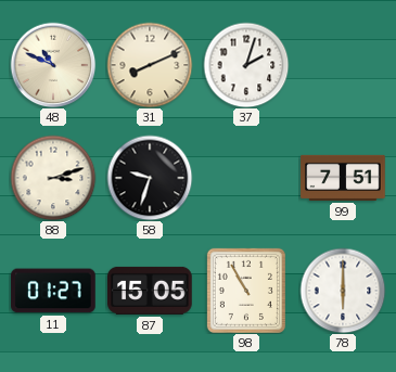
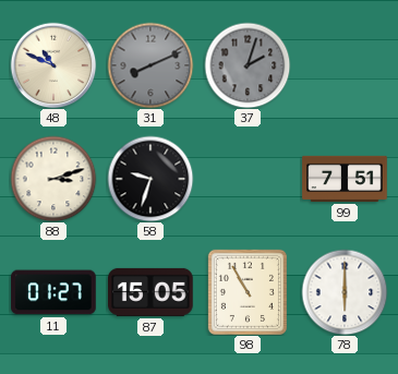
31 dial: cream -> grey
37 dial: white -> grey
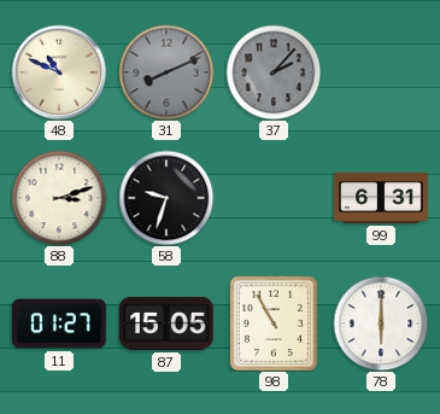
37: 2:03 -> 2:07
99: 7:51 -> 6:31
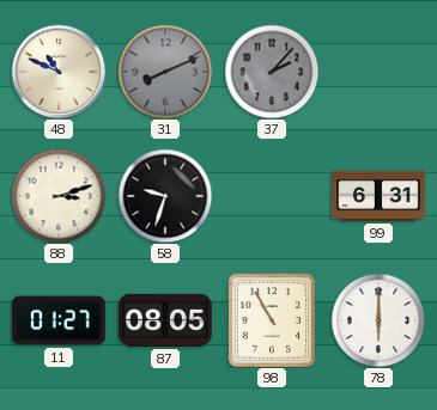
87: 15:05 -> 08:05
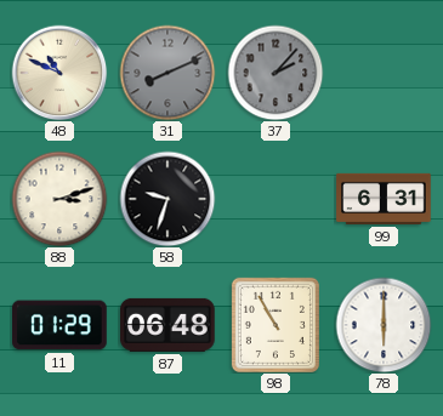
11: 01:27 -> 01:29
87: 08:05 -> 06:48
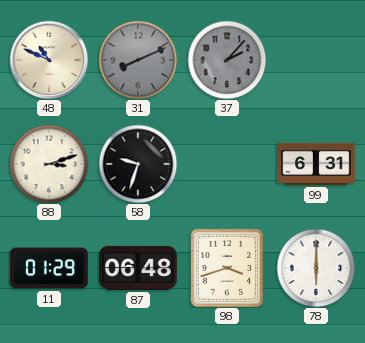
98: 10:55 -> 3:42
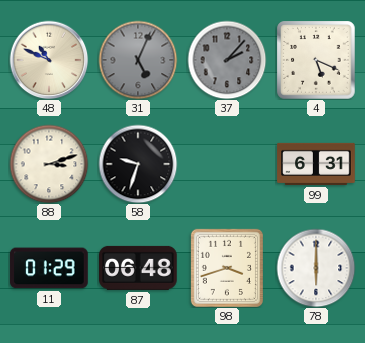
31: 8:11 -> 5:04
4: none -> 5:19
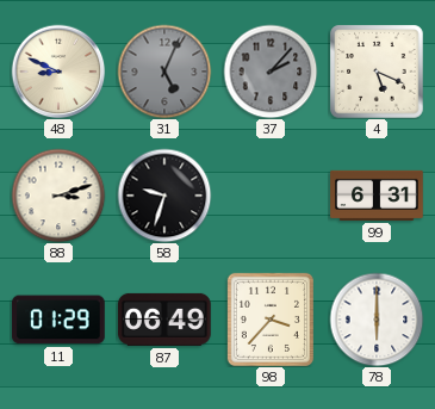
48: 10:49 -> 8:49
87: 06:48 -> 06:49
98: 3:42 -> 3:37
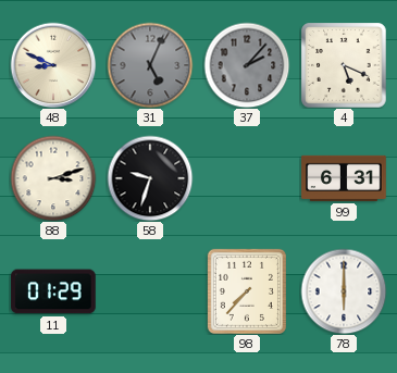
87: 06:49 -> none
98: 3:37 -> 7:37
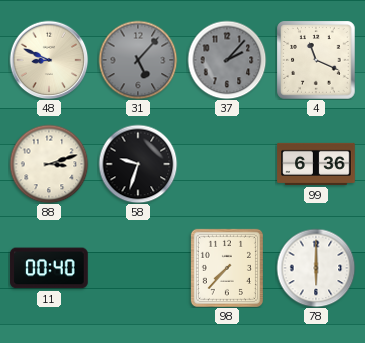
31: 5:04 -> 5:07
4: 5:19 -> 11:19
99: 6:31 -> 6:36
11: 01:29 -> 00:40
